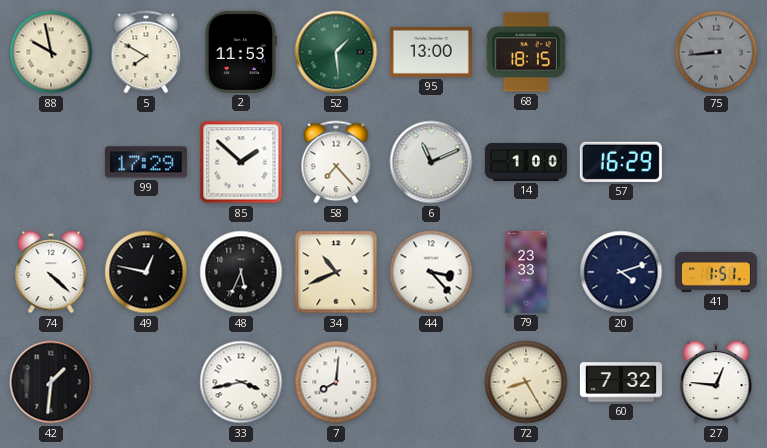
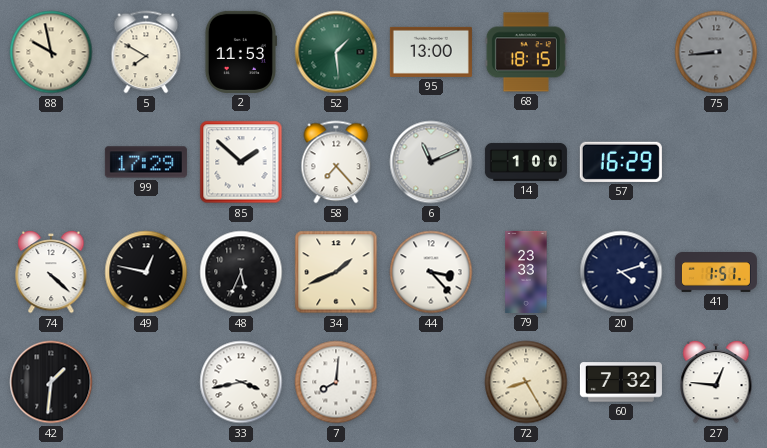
34: 10:41 -> 1:41
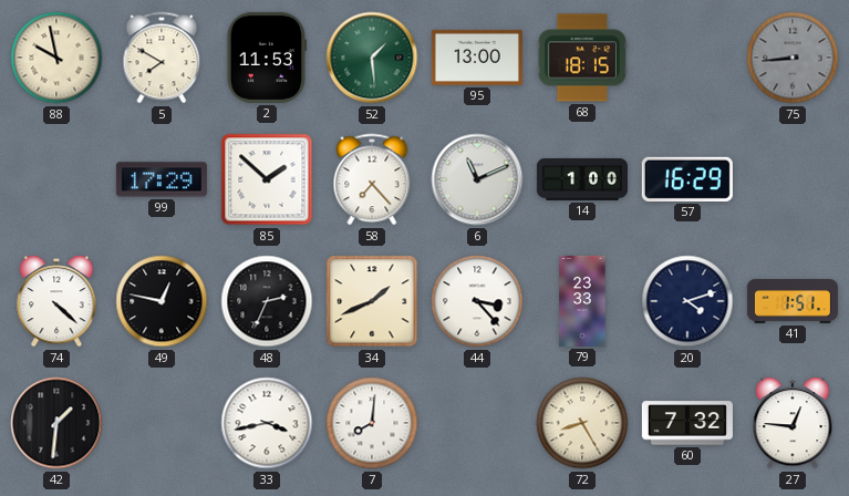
48: 5:34 -> 2:34
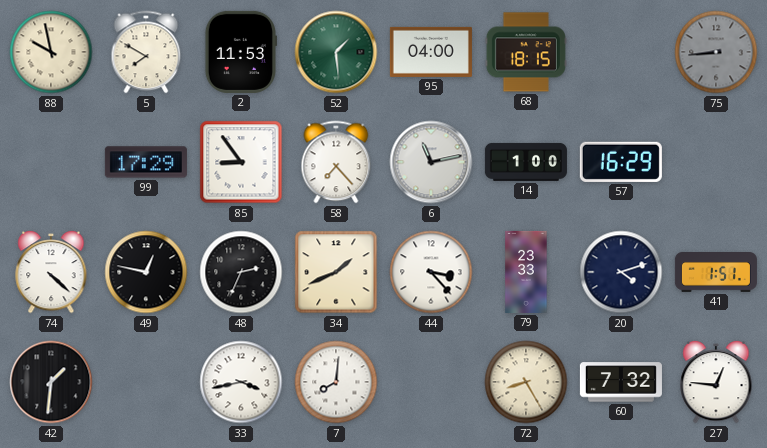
95: 13:00 -> 04:00
85: 1:52 -> 8:54
6: 11:11 -> 11:13
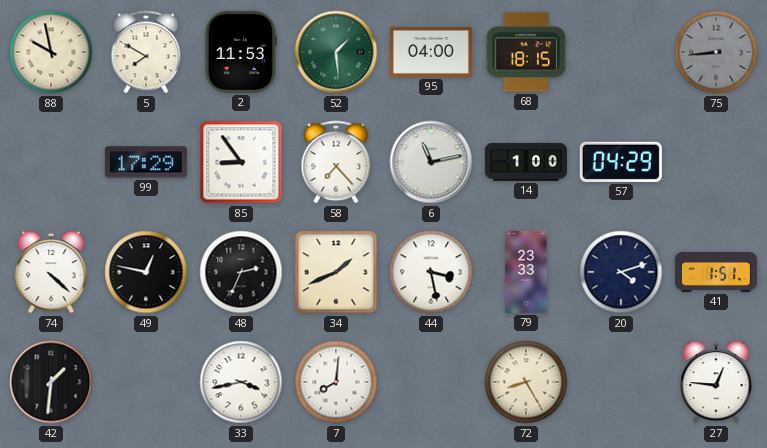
57: 16:29 -> 04:29
44: 3:23 -> 3:28
60: 7:32 -> none
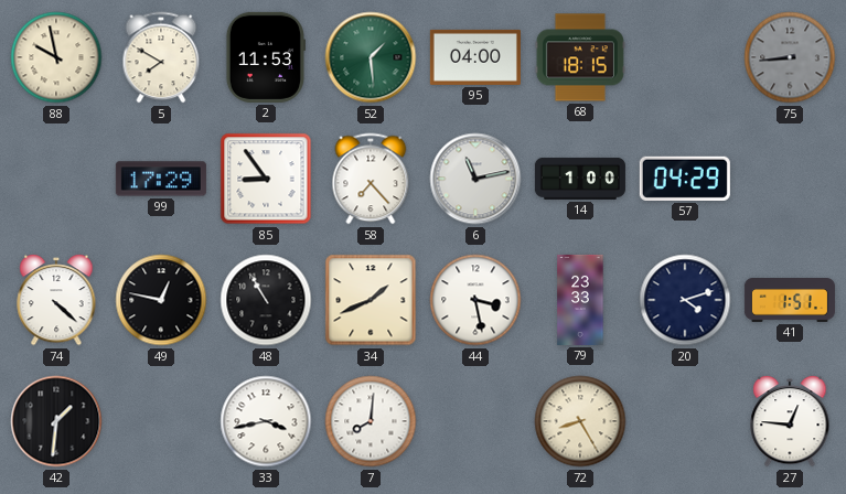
48: 2:34 -> 10:55
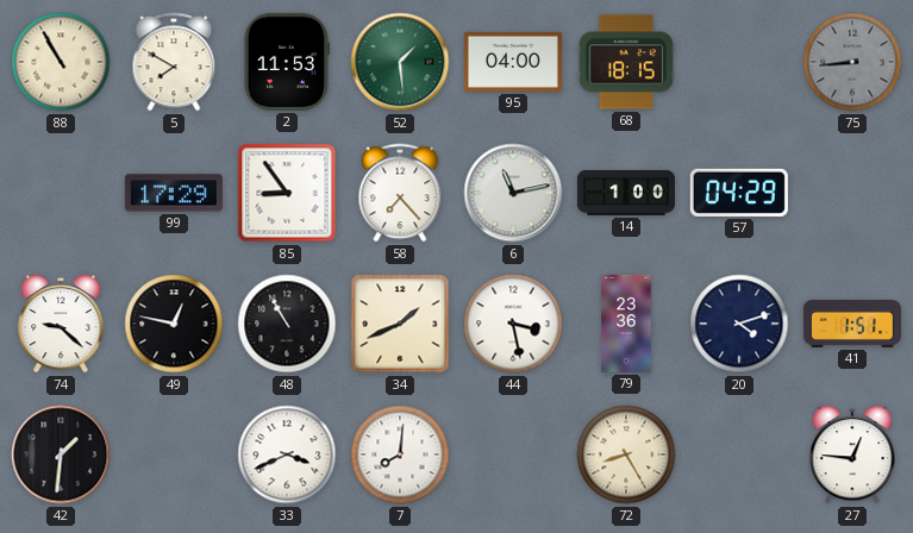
88: 9:58 -> 10:55
74: 4:22 -> 9:22
79: 23:33 -> 23:36
33: 3:43 -> 3:41
